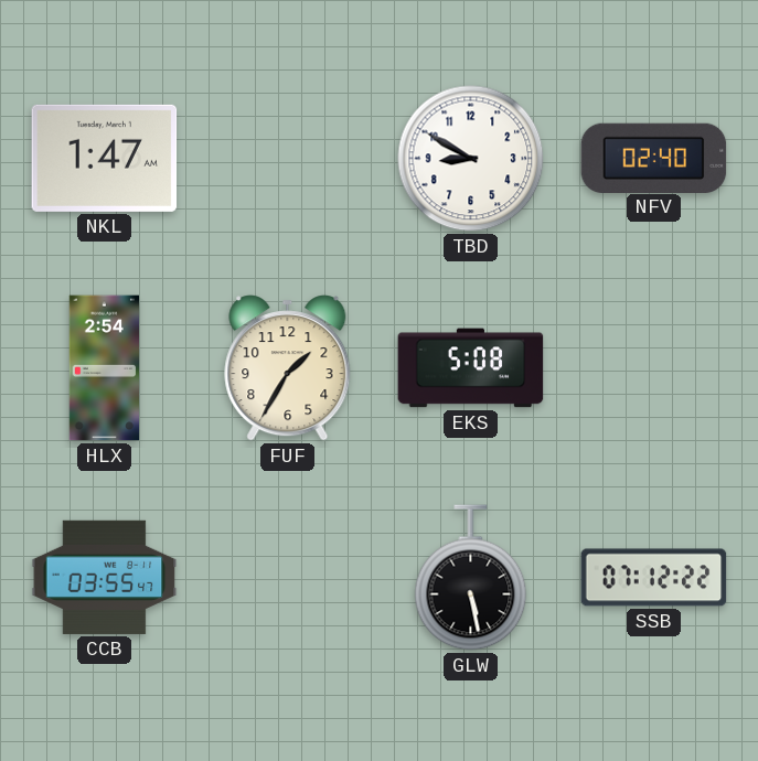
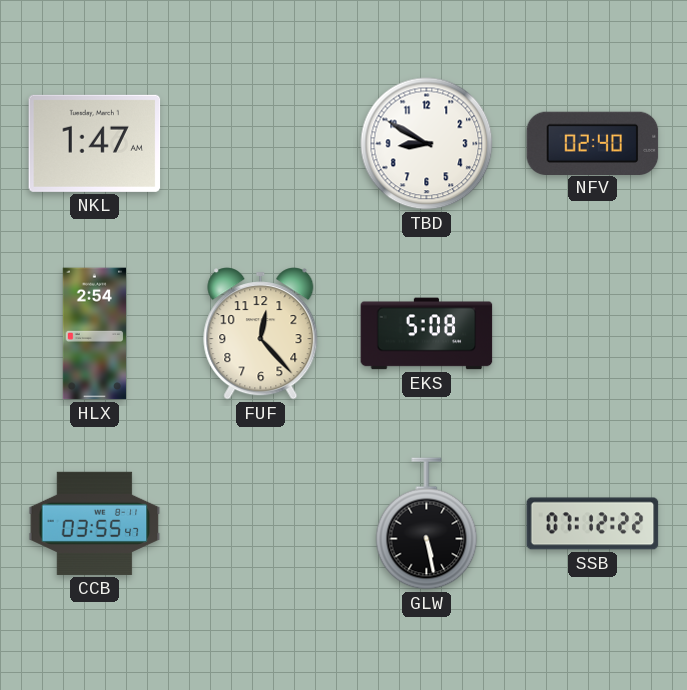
FUF: 1:35 -> 12:23
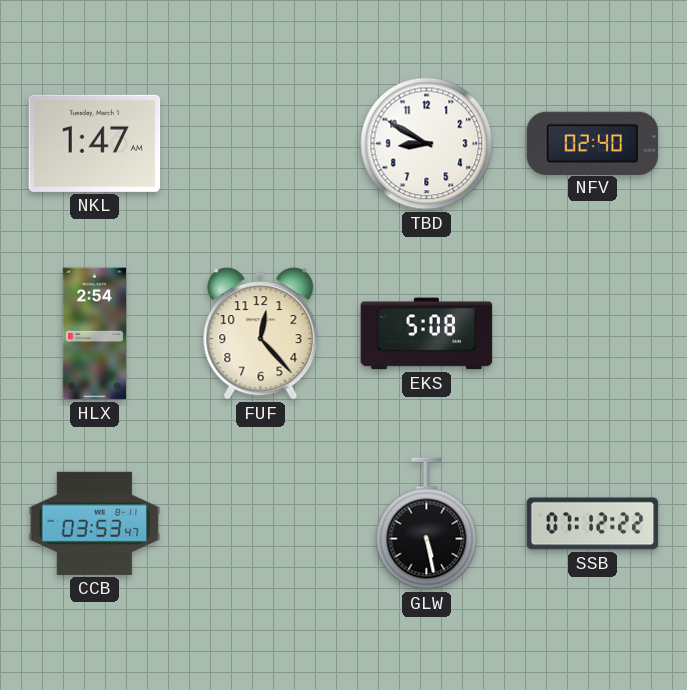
CCB: 03:55 -> 03:53
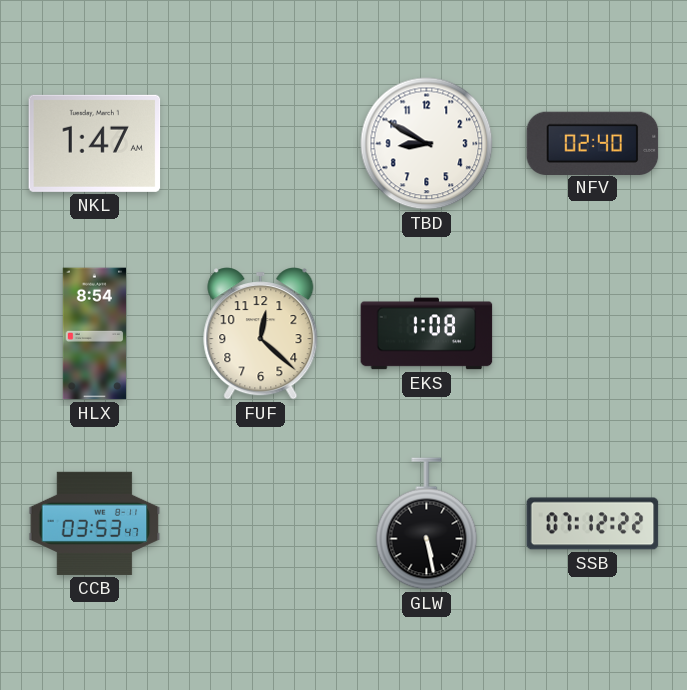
HLX: 2:54 -> 8:54
FUF: 12:23 -> 12:22
EKS: 5:08 -> 1:08
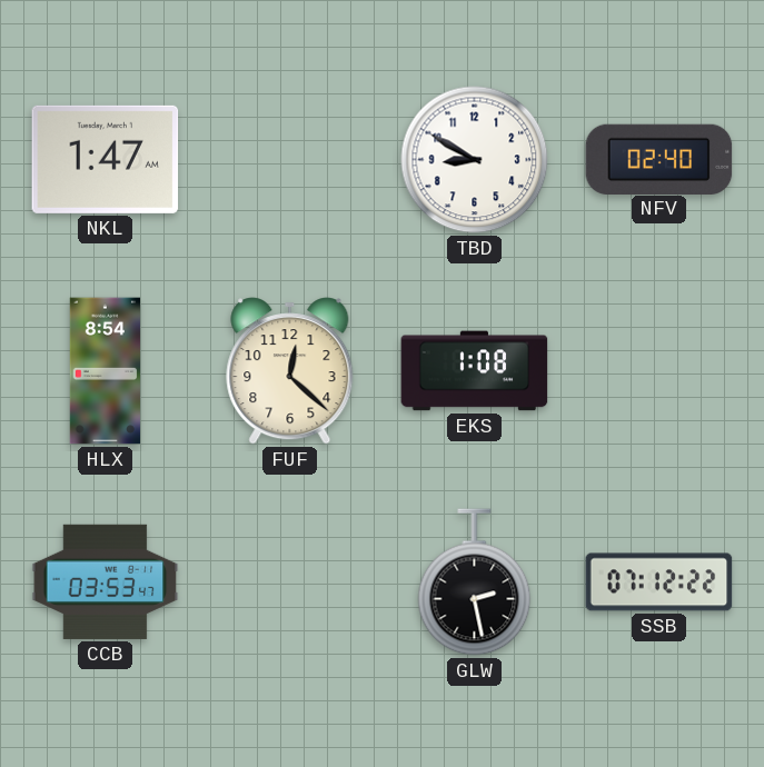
GLW: 5:28 -> 2:28
